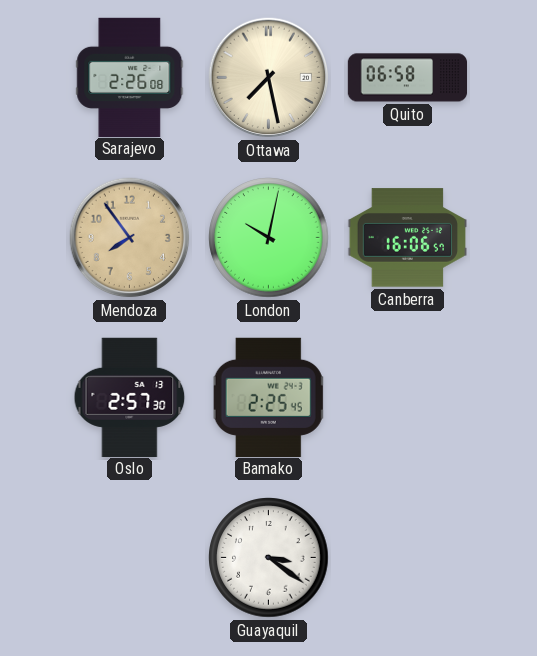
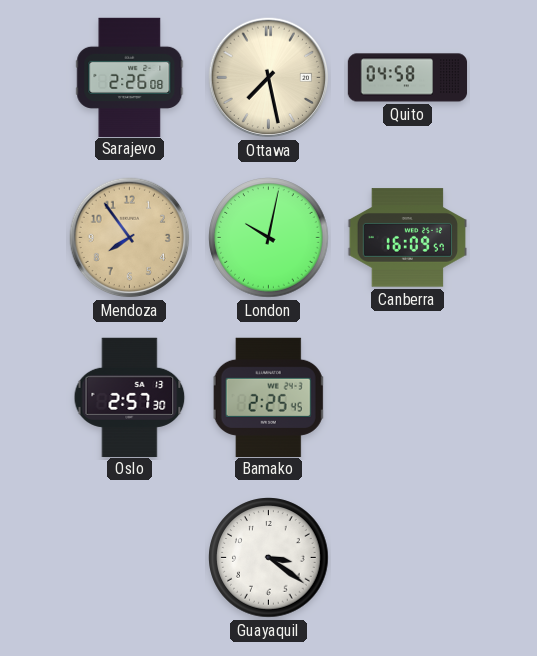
Quito: 06:58 -> 04:58
Canberra: 16:06 -> 16:09
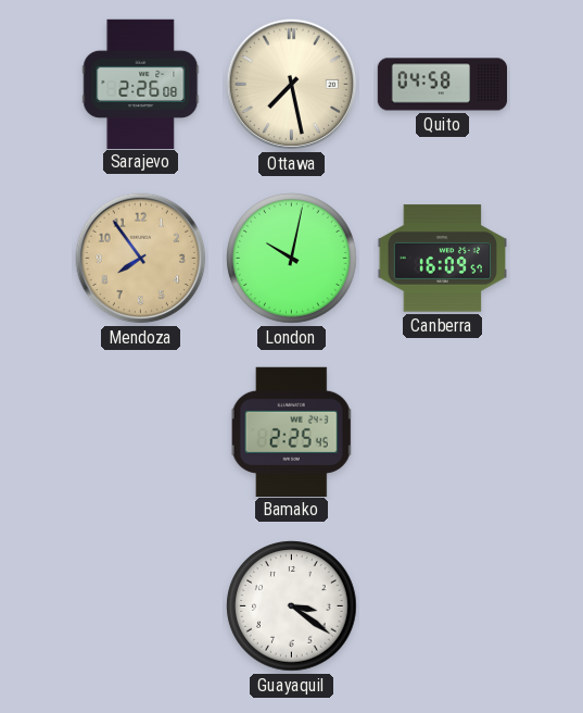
Oslo: 2:57 -> none
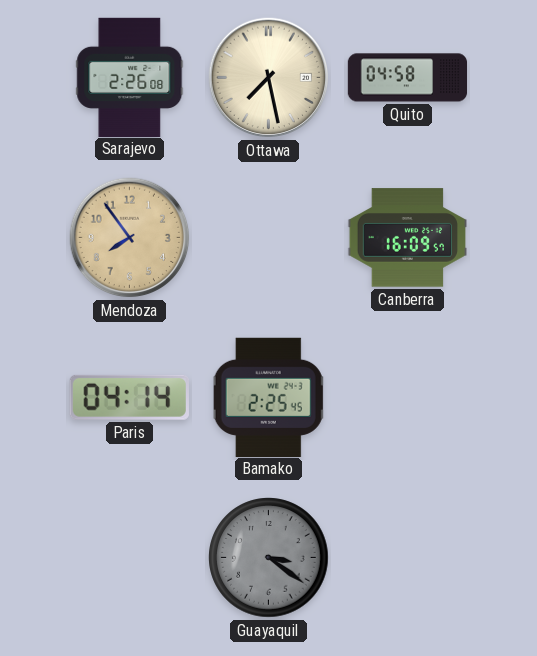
London: 10:02 -> none
Paris: none -> 04:14
Guayaquil dial: white -> grey
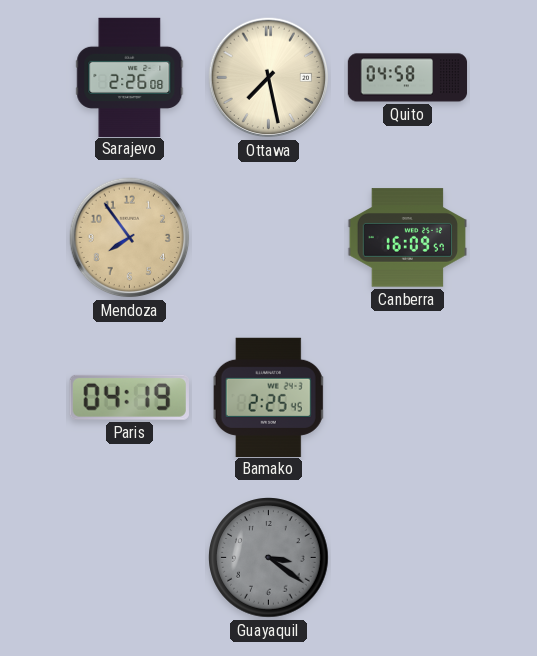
Paris: 04:14 -> 04:19
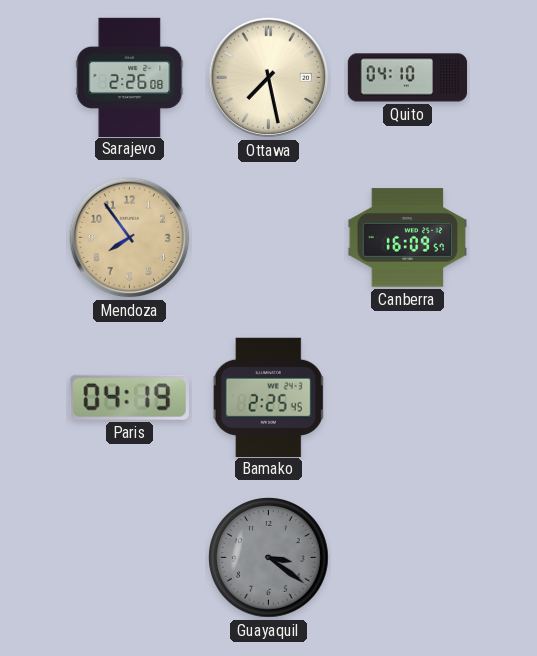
Quito: 04:58 -> 04:10
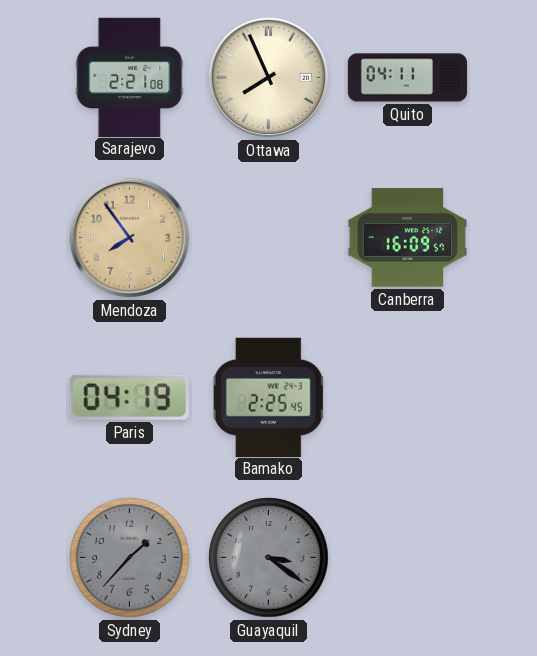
Sarajevo: 2:26 -> 2:21
Ottawa: 7:28 -> 7:56
Quito: 04:10 -> 04:11
Sydney: none -> 1:37
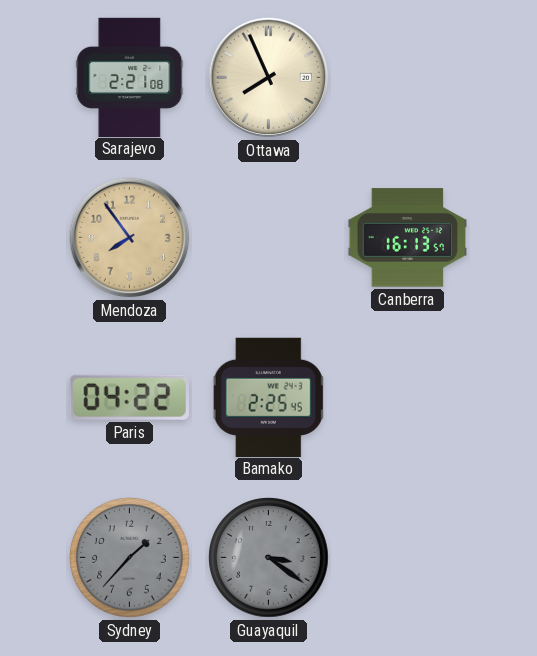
Quito: 04:11 -> none
Canberra: 16:09 -> 16:13
Paris: 04:19 -> 04:22
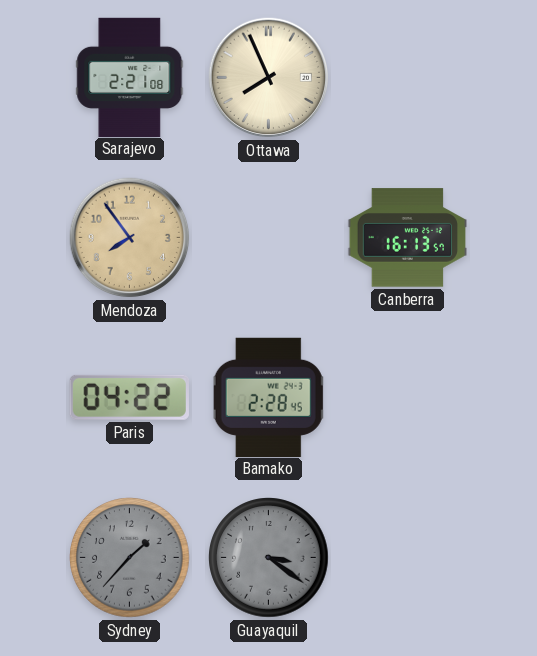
Bamako: 2:25 -> 2:28
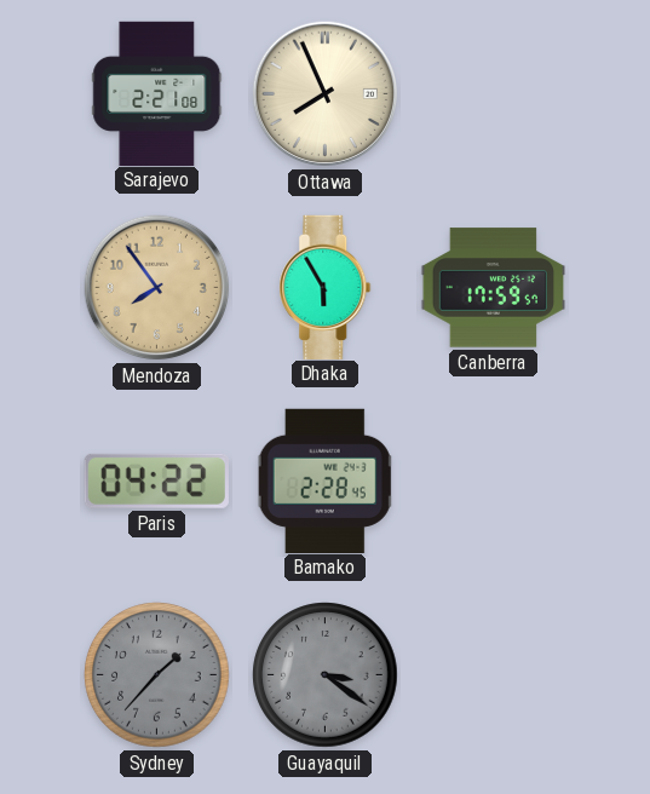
Dhaka: none -> 5:55
Canberra: 16:13 -> 17:59
